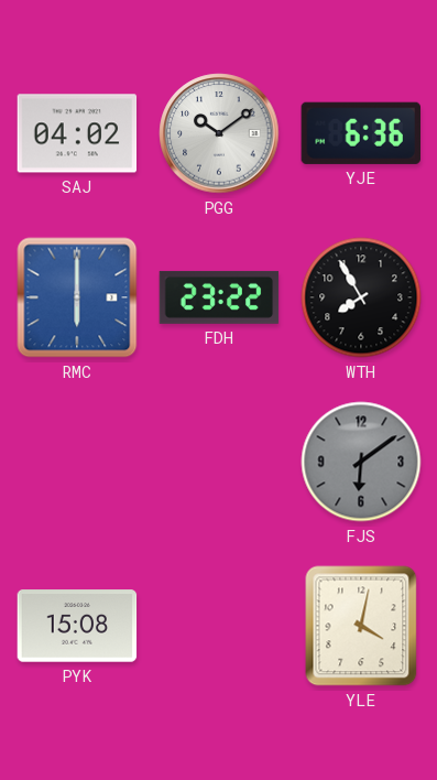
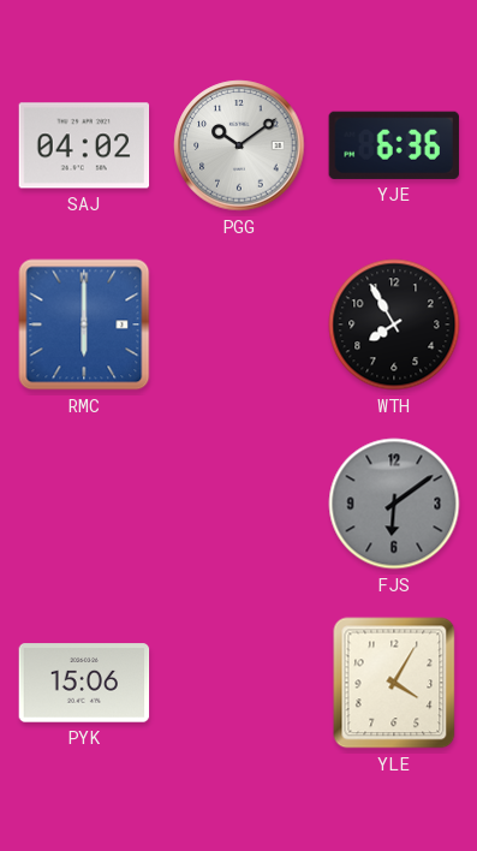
FDH: 23:22 -> none
PYK: 15:08 -> 15:06
YLE: 4:02 -> 4:05
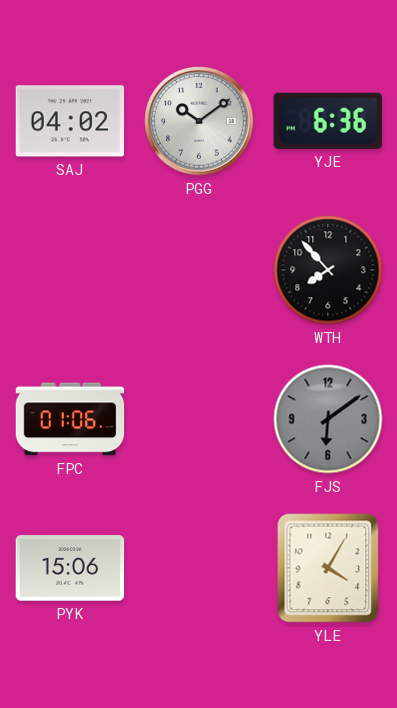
RMC: 6:00 -> none
WTH: 7:55 -> 7:53
FPC: none -> 01:06
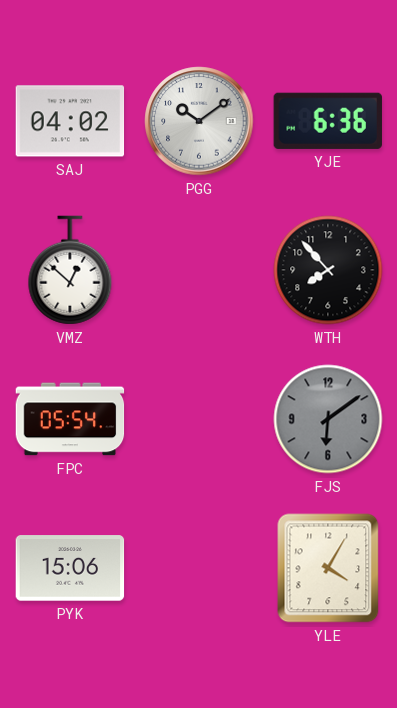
VMZ: none -> 12:52
FPC: 01:06 -> 05:54
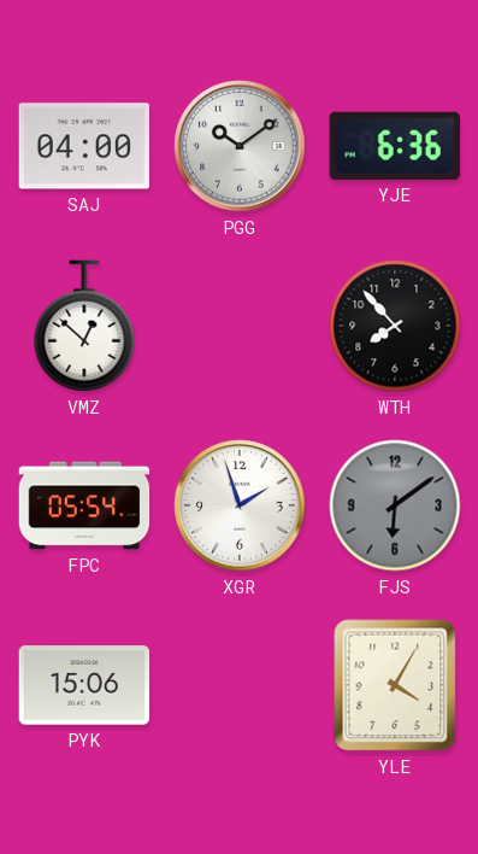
SAJ: 04:02 -> 04:00
XGR: none -> 1:57
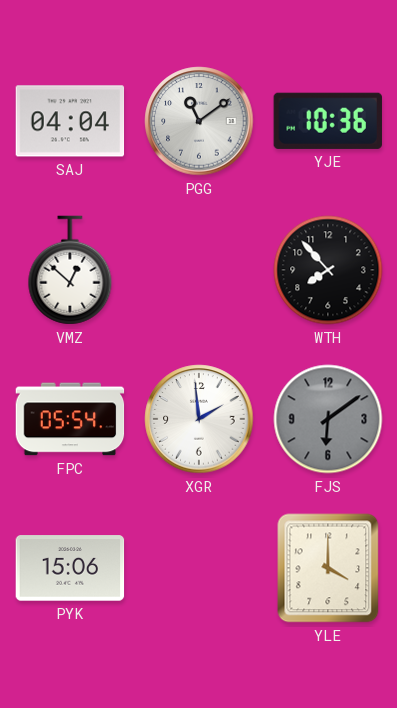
SAJ: 04:00 -> 04:04
PGG: 10:09 -> 11:09
YJE: 6:36 -> 10:36
XGR: 1:57 -> 1:59
YLE: 4:05 -> 4:00
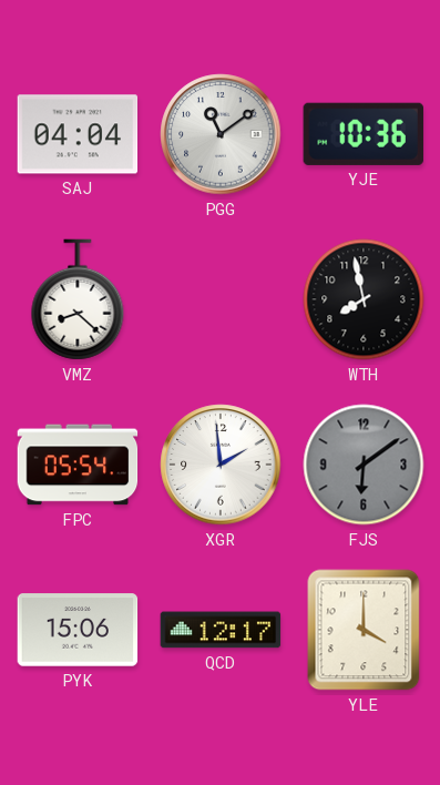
VMZ: 12:52 -> 8:22
WTH: 7:53 -> 7:58
QCD: none -> 12:17
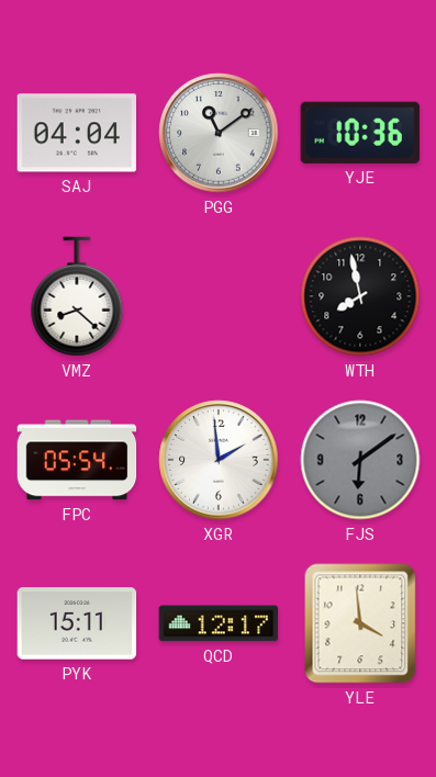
PYK: 15:06 -> 15:11
YLE: 4:00 -> 3:59
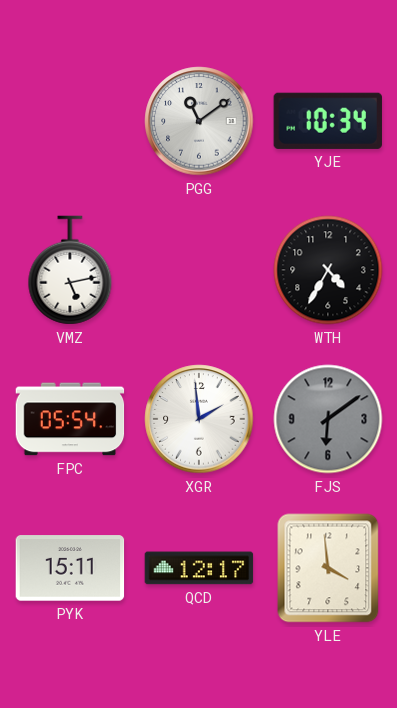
SAJ: 04:04 -> none
YJE: 10:36 -> 10:34
VMZ: 8:22 -> 5:13
WTH: 7:58 -> 4:35
